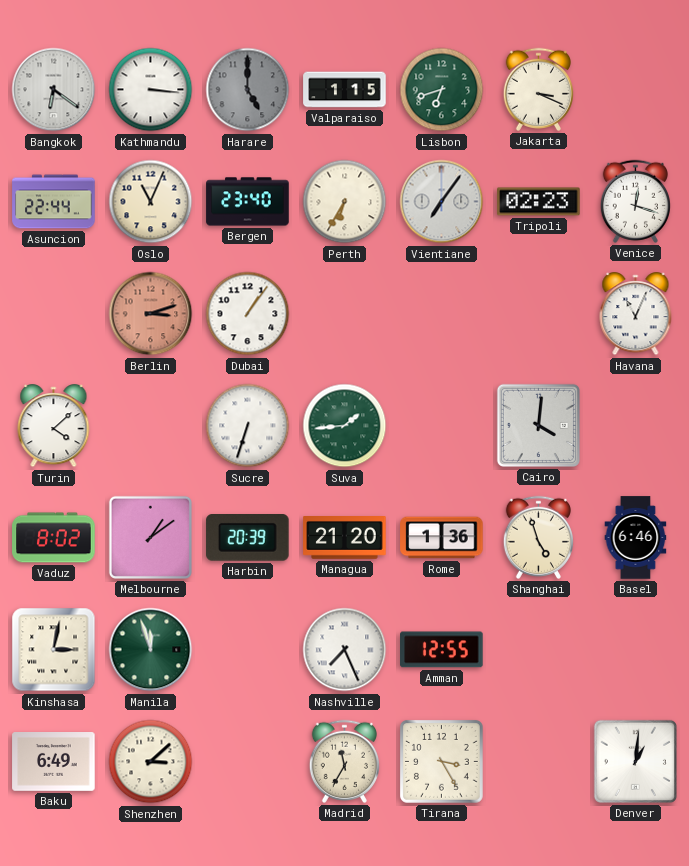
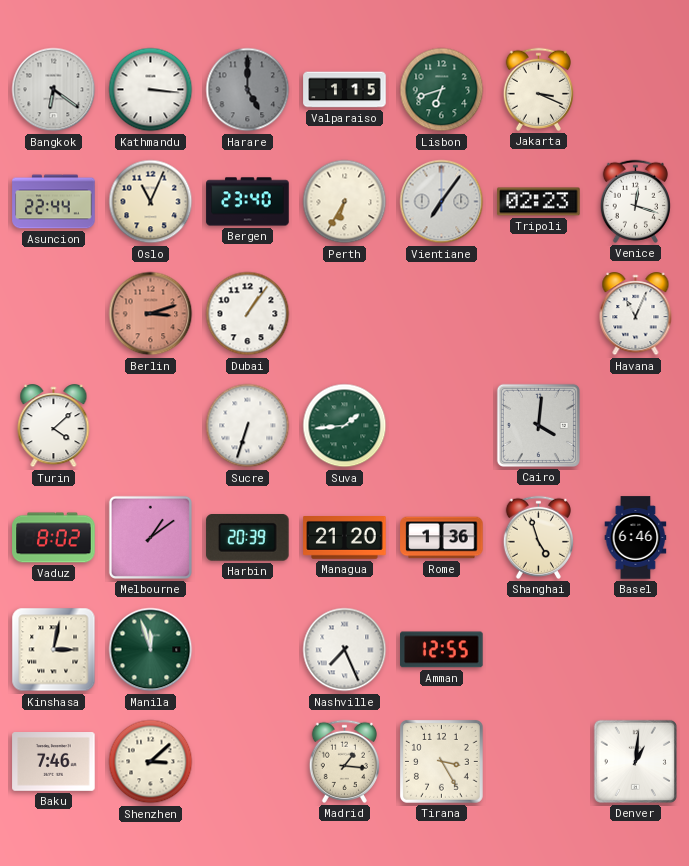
Baku: 6:49 -> 7:46
Madrid: 11:35 -> 1:16
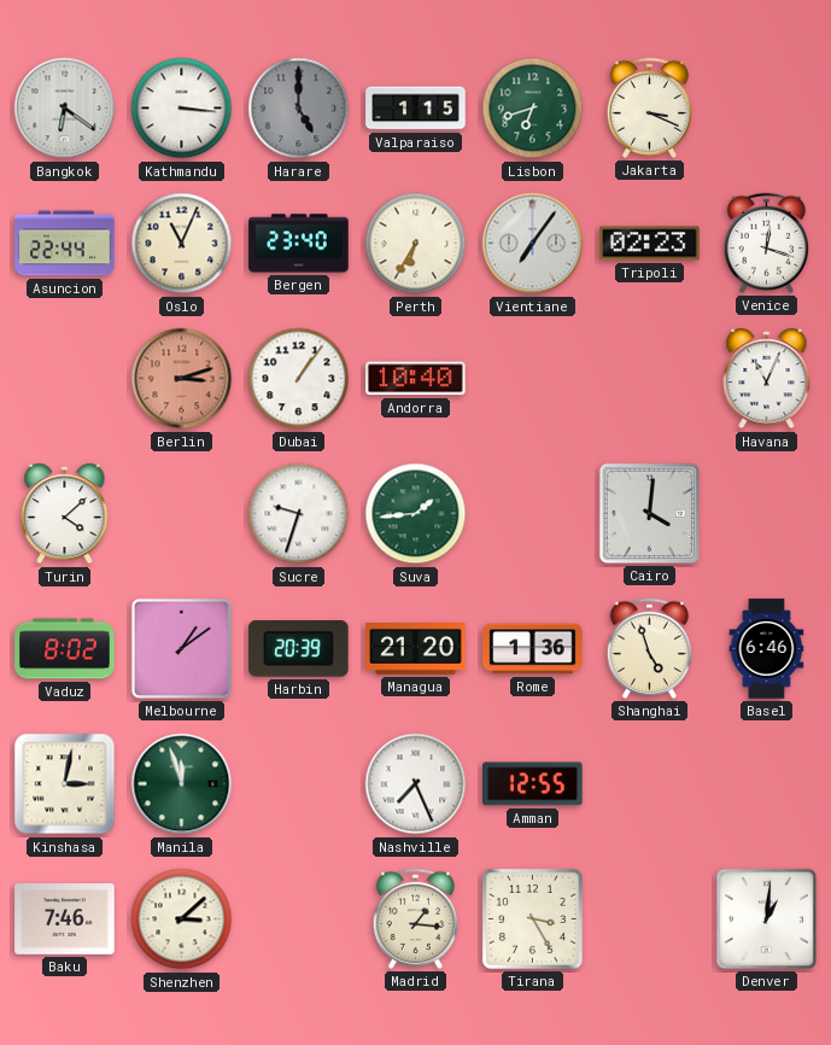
Andorra: none -> 10:40
Sucre: 6:33 -> 9:33
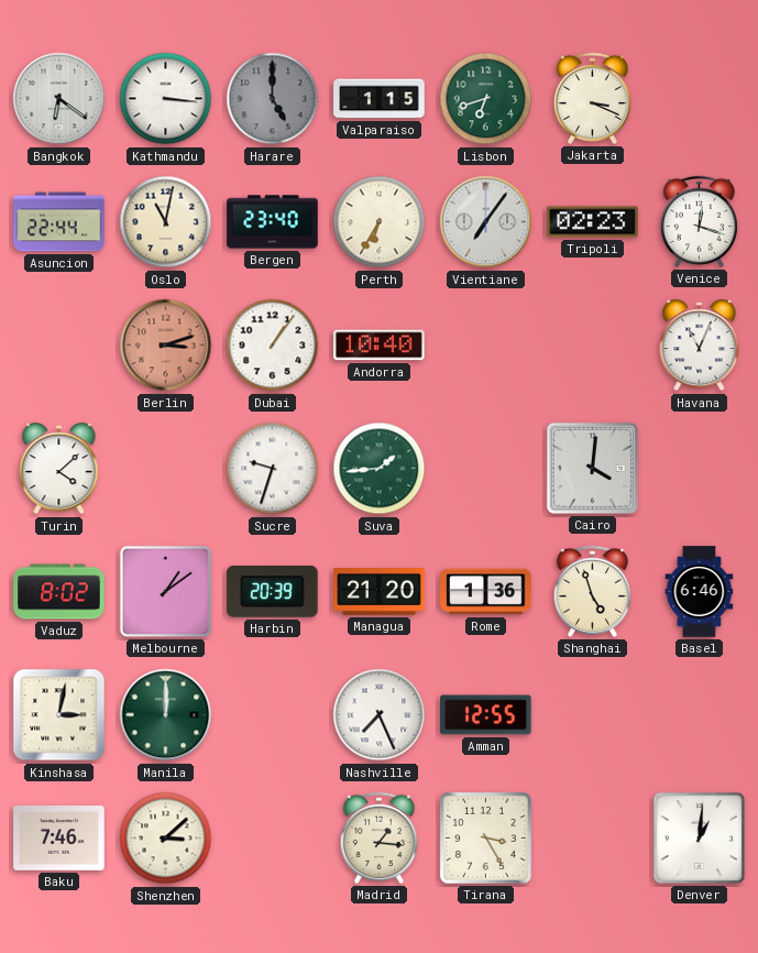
Oslo: 11:04 -> 11:02
Manila: 11:57 -> 12:00
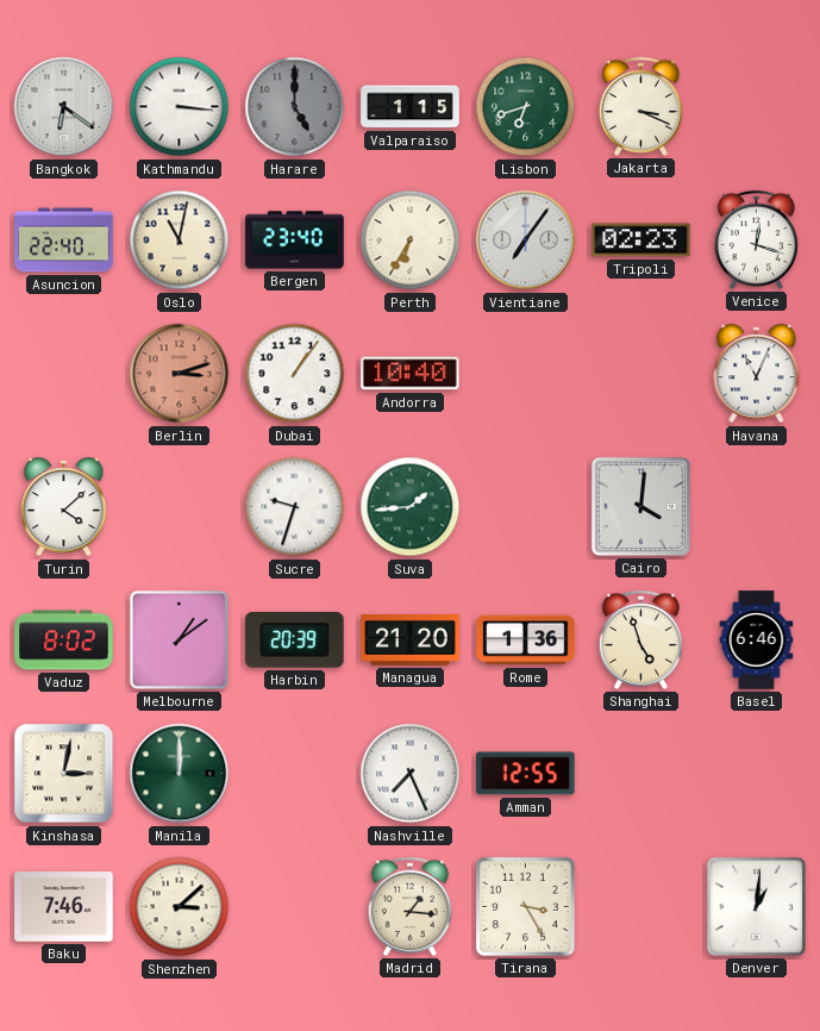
Asuncion: 22:44 -> 22:40
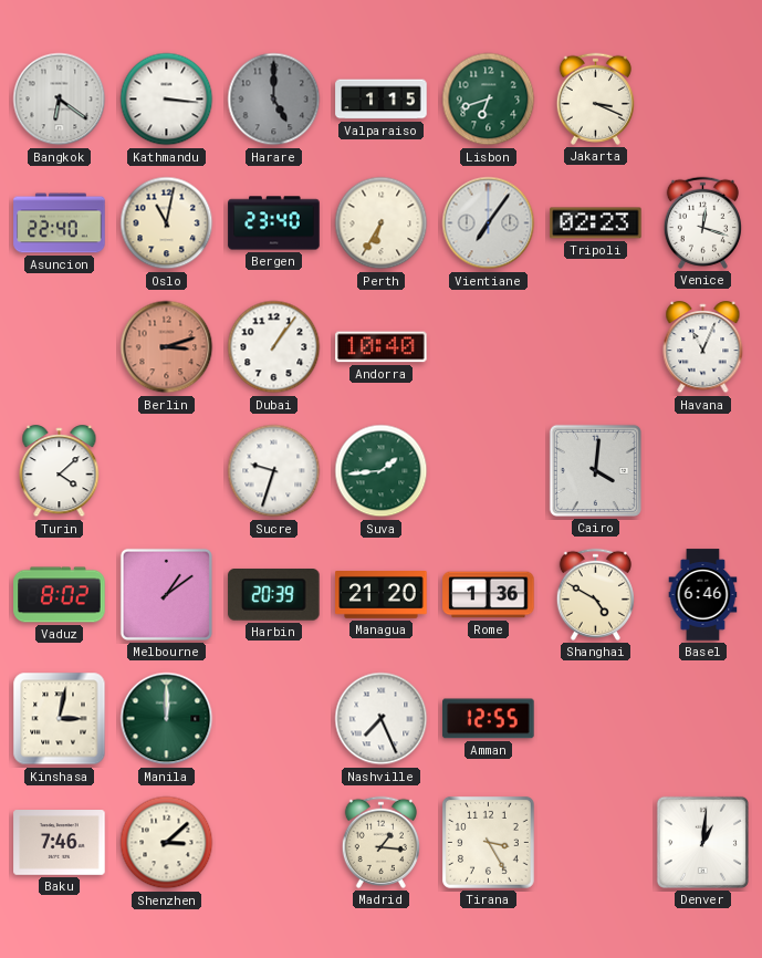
Shanghai: 4:57 -> 4:50
